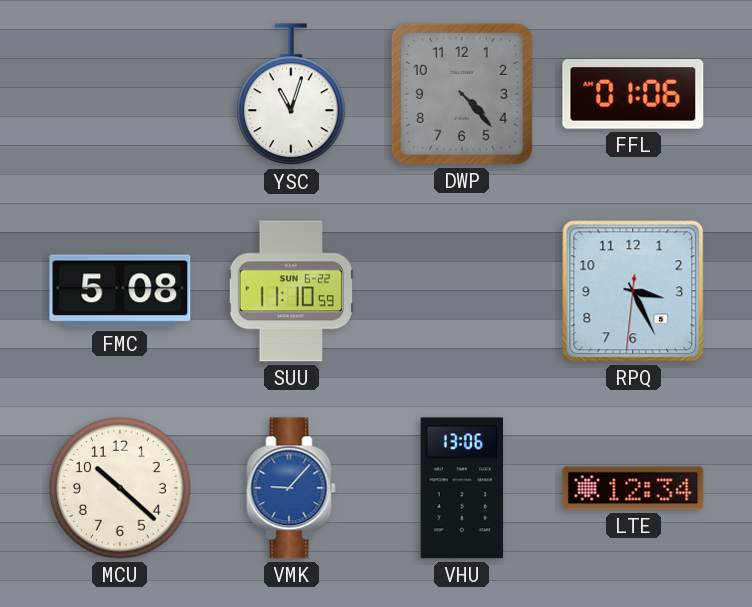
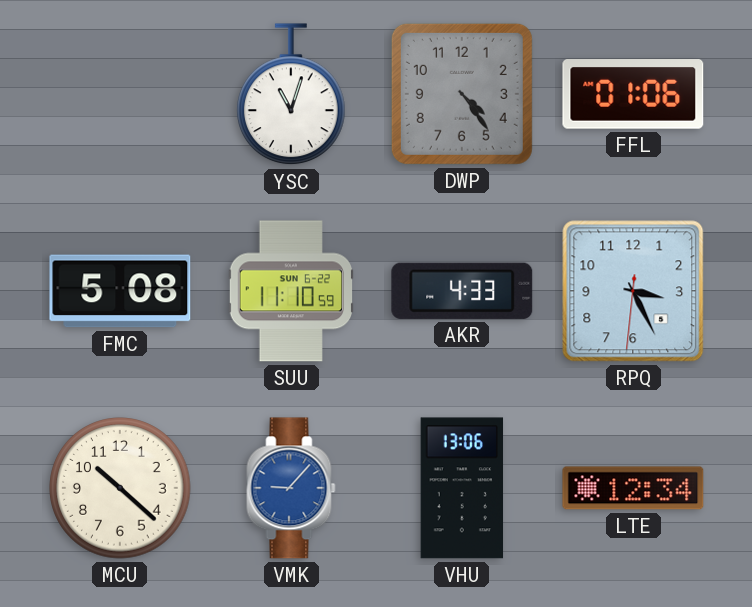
DWP: 4:23 -> 4:24
AKR: none -> 4:33
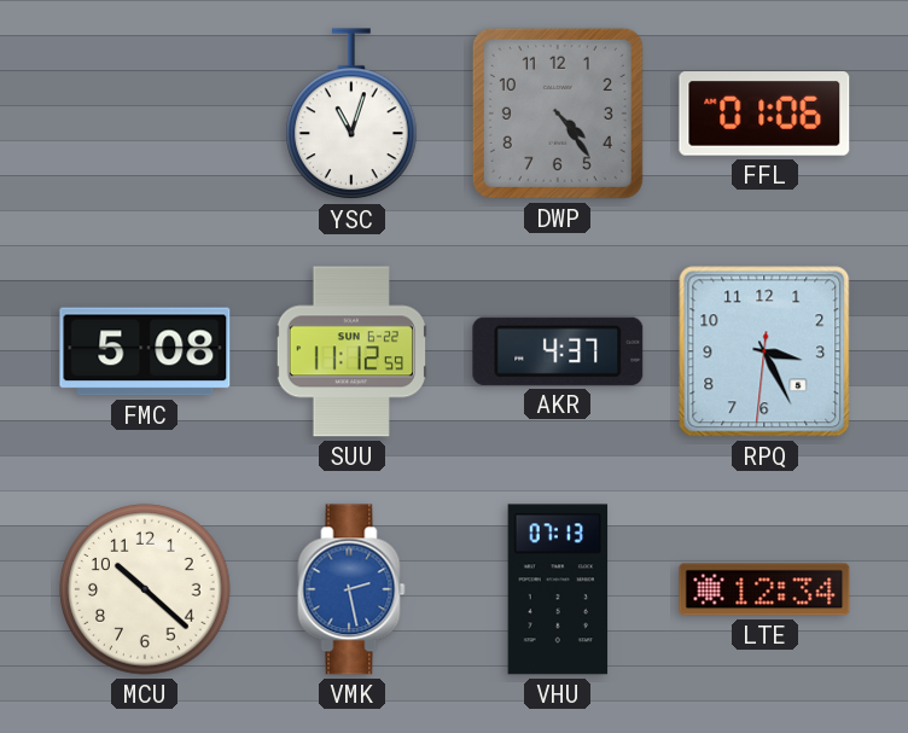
SUU: 11:10 -> 11:12
AKR: 4:33 -> 4:37
VMK: 9:07 -> 2:28
VHU: 13:06 -> 07:13
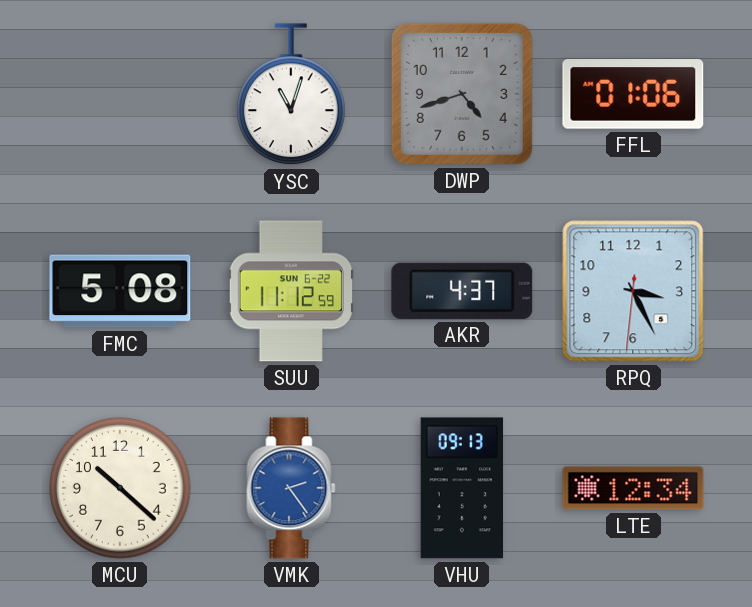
DWP: 4:24 -> 4:42
VMK: 2:28 -> 2:24
VHU: 07:13 -> 09:13
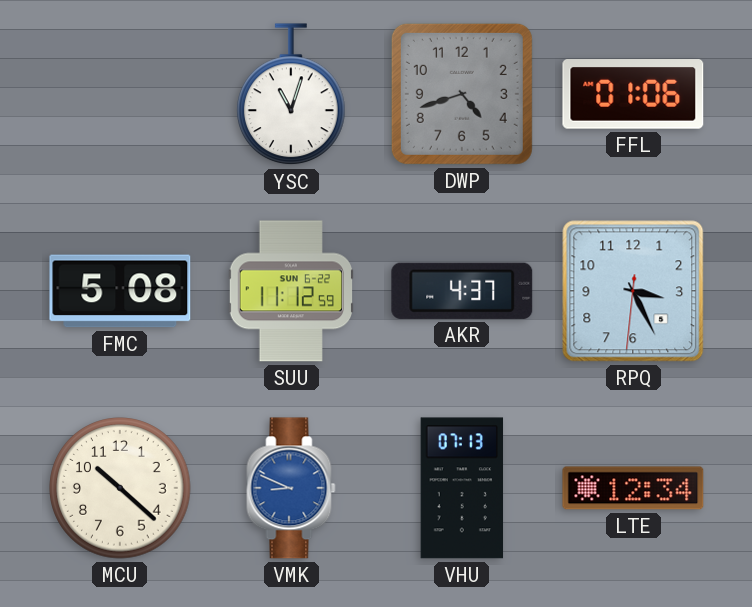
VMK: 2:24 -> 8:49
VHU: 09:13 -> 07:13
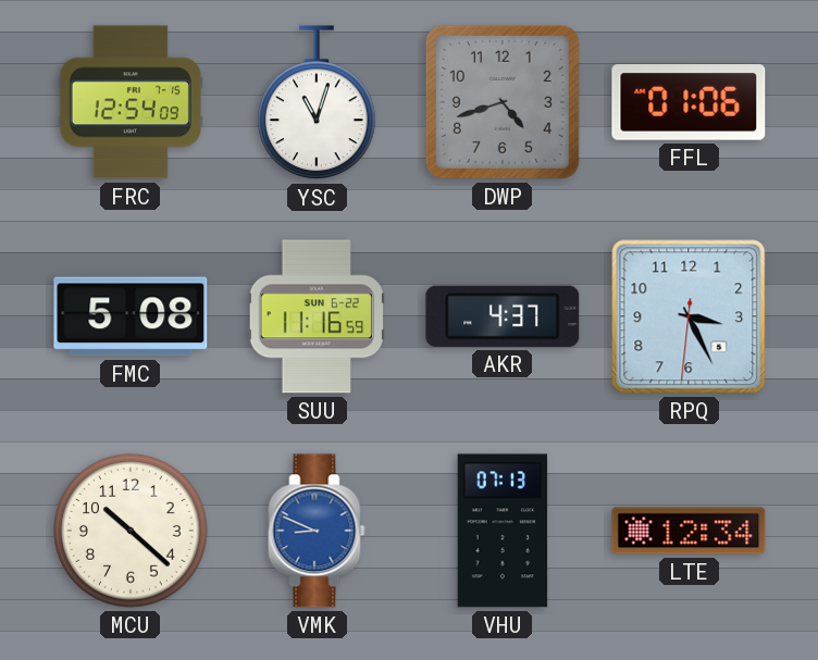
FRC: none -> 12:54
SUU: 11:12 -> 11:16
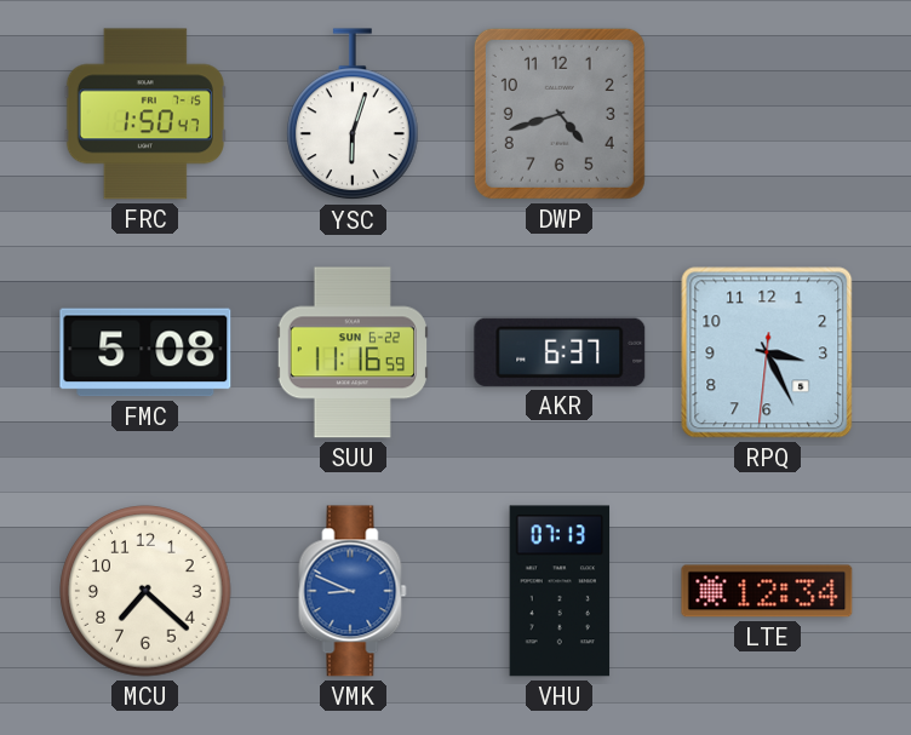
FRC: 12:54 -> 1:50
YSC: 11:03 -> 6:03
FFL: 01:06 -> none
AKR: 4:37 -> 6:37
MCU: 10:22 -> 7:22
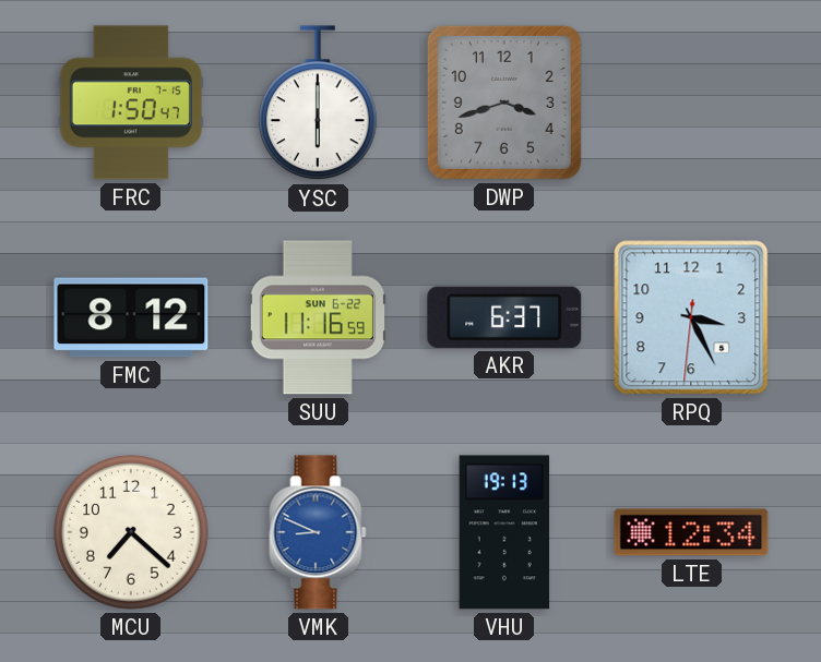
YSC: 6:03 -> 6:00
DWP: 4:42 -> 3:42
FMC: 5:08 -> 8:12
VHU: 07:13 -> 19:13
